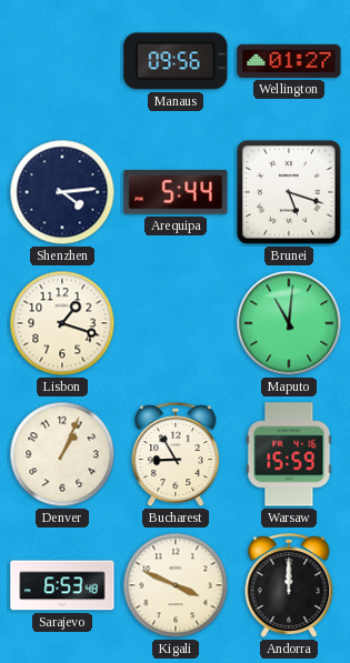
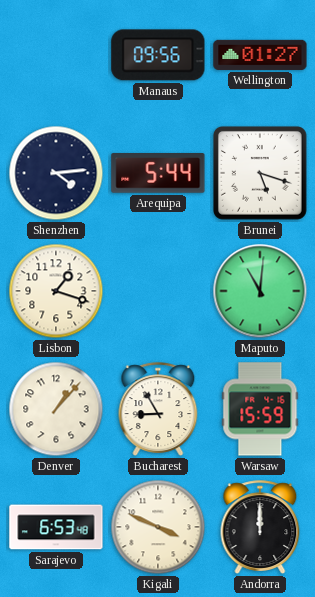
Denver: 1:04 -> 1:07
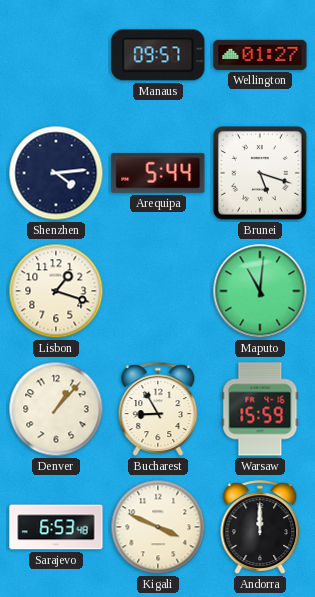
Manaus: 09:56 -> 09:57
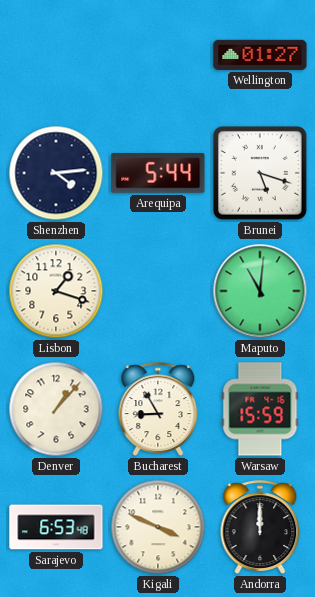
Manaus: 09:57 -> none
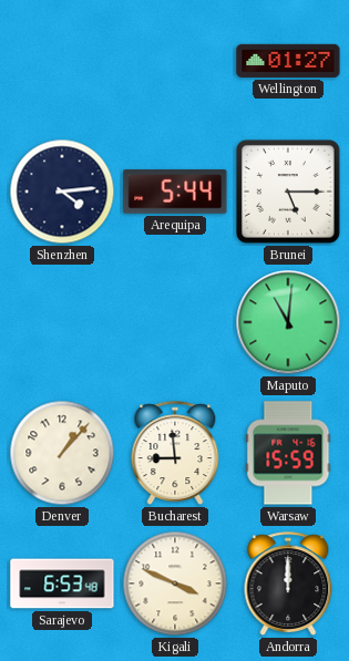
Brunei: 5:18 -> 5:15
Lisbon: 1:18 -> none
Bucharest: 8:55 -> 8:59
